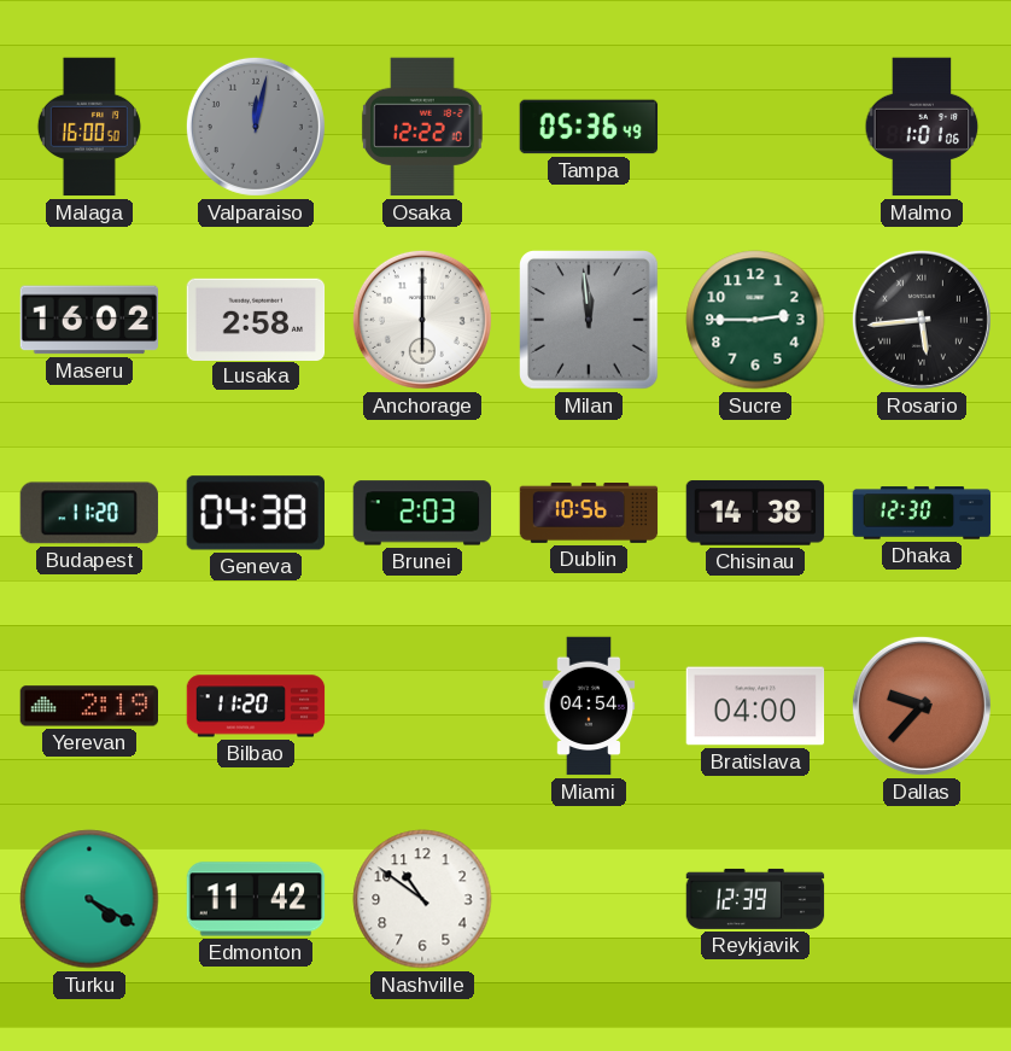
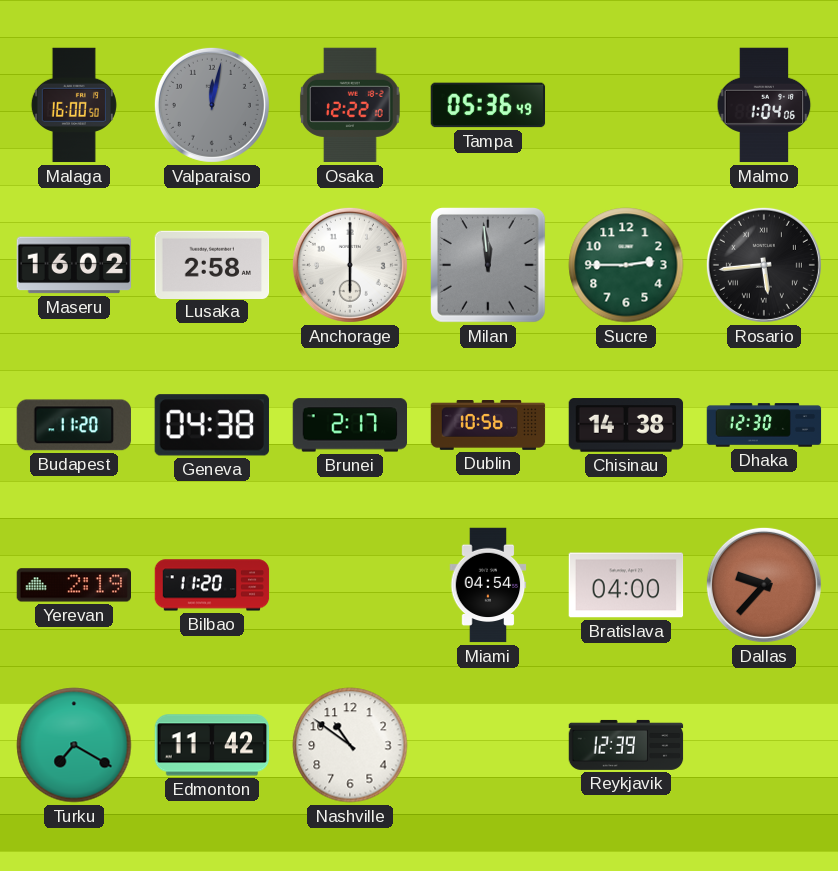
Malmo: 1:01 -> 1:04
Brunei: 2:03 -> 2:17
Turku: 4:20 -> 7:20
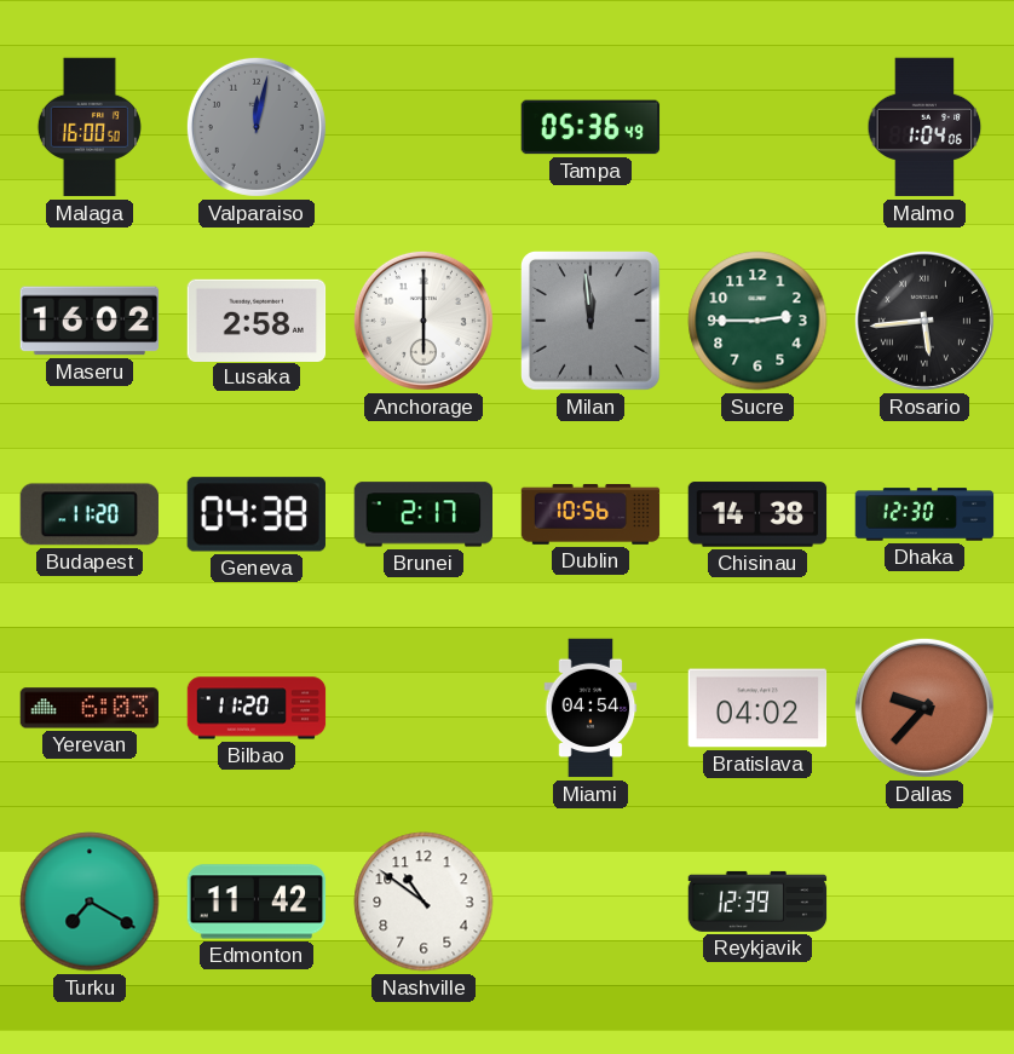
Osaka: 12:22 -> none
Yerevan: 2:19 -> 6:03
Bratislava: 04:00 -> 04:02
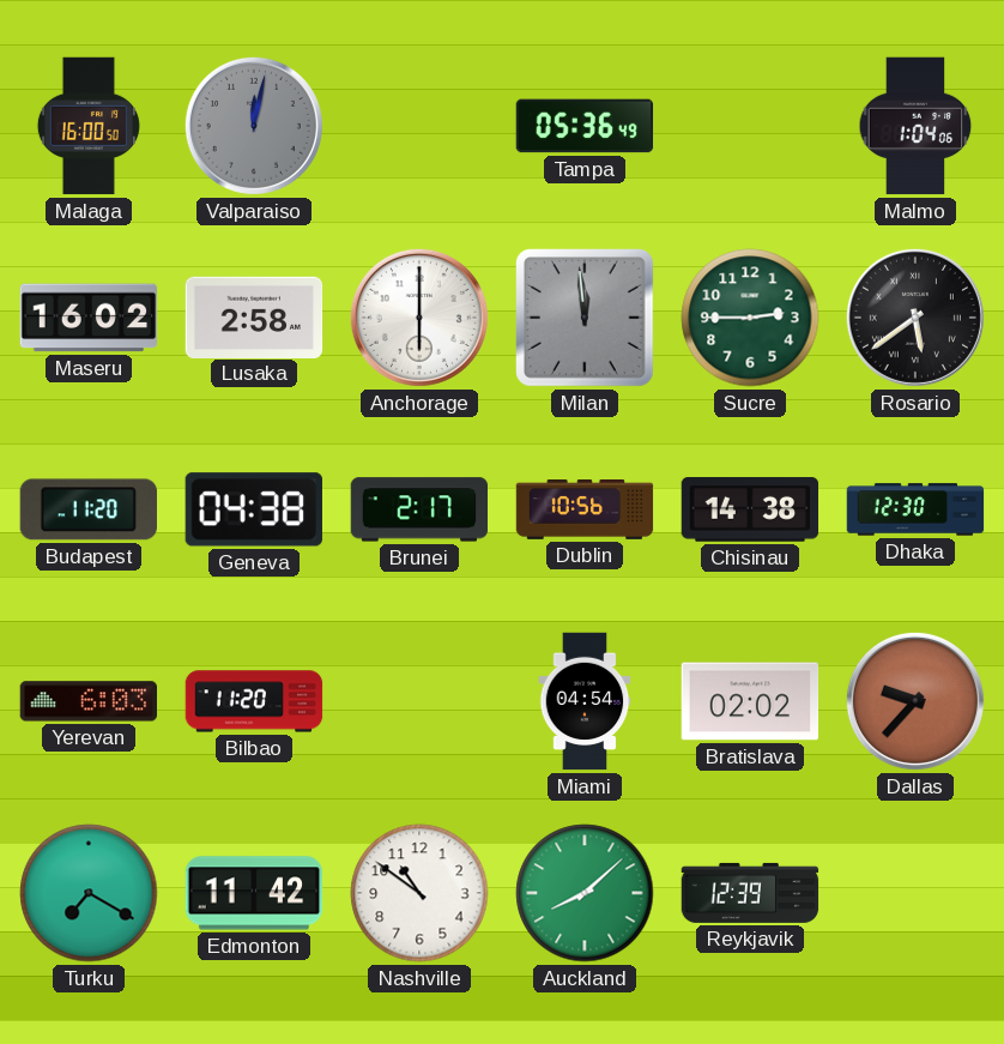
Rosario: 5:44 -> 5:39
Bratislava: 04:02 -> 02:02
Auckland: none -> 8:08
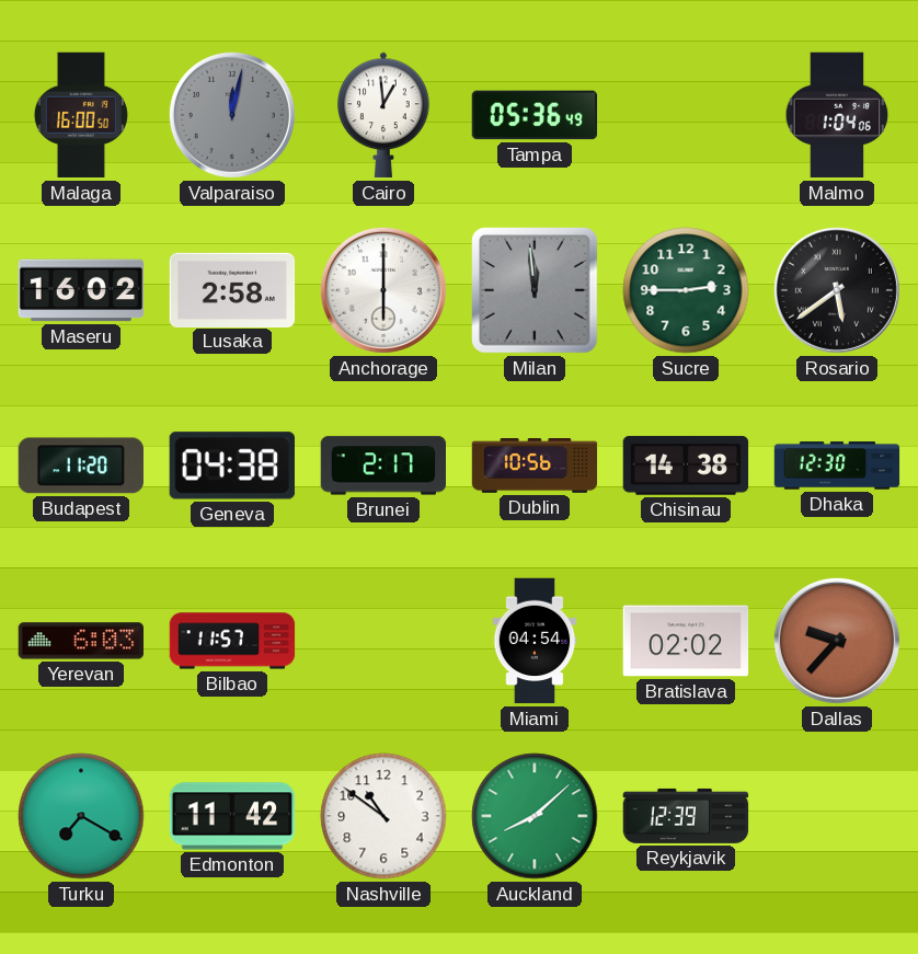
Cairo: none -> 12:59
Bilbao: 11:20 -> 11:57
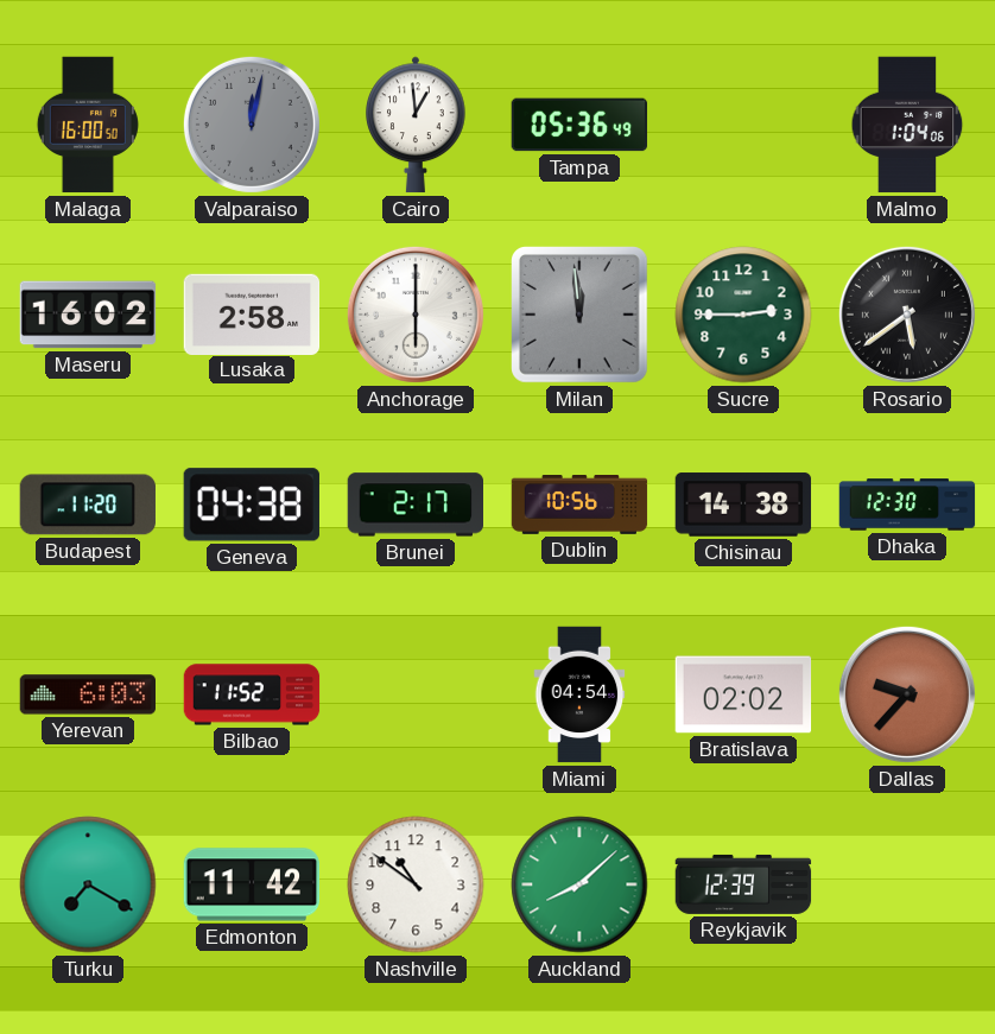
Bilbao: 11:57 -> 11:52
